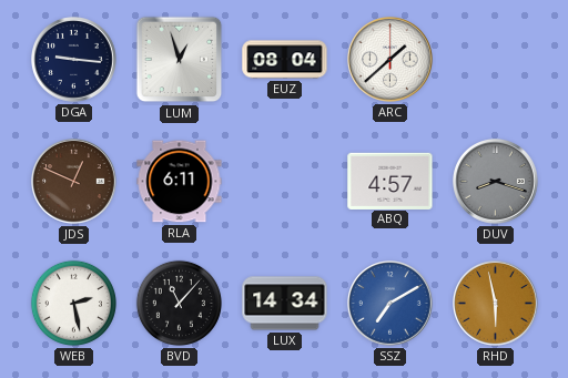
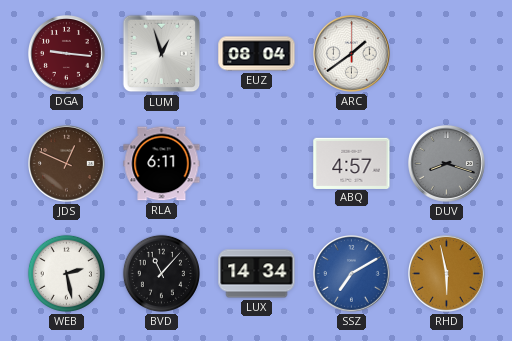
DGA dial: navy -> burgundy
ARC: 1:38 -> 1:39
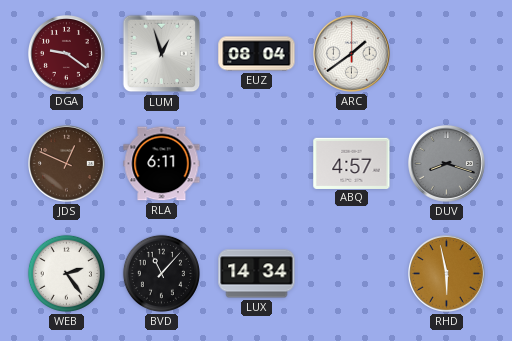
DGA: 9:16 -> 9:21
WEB: 2:28 -> 2:24
SSZ: 7:10 -> none
